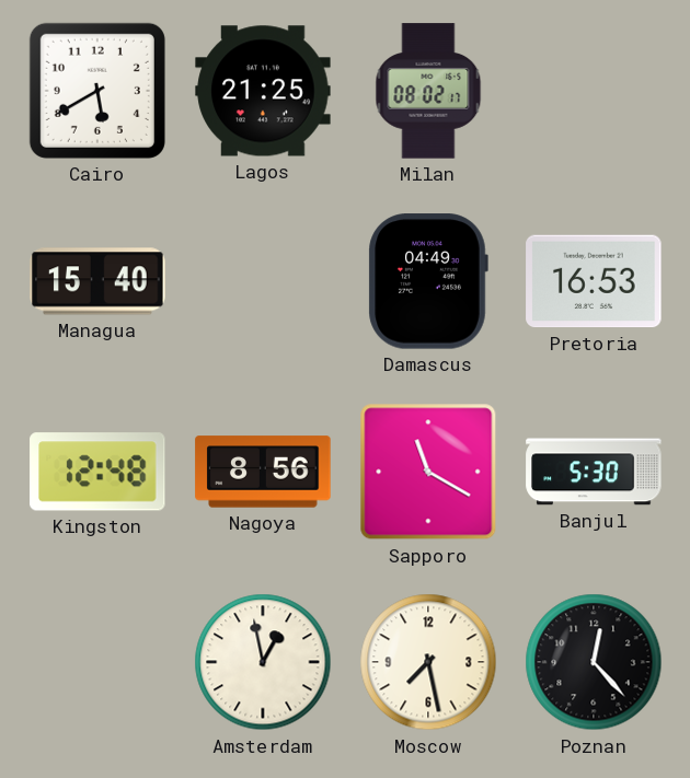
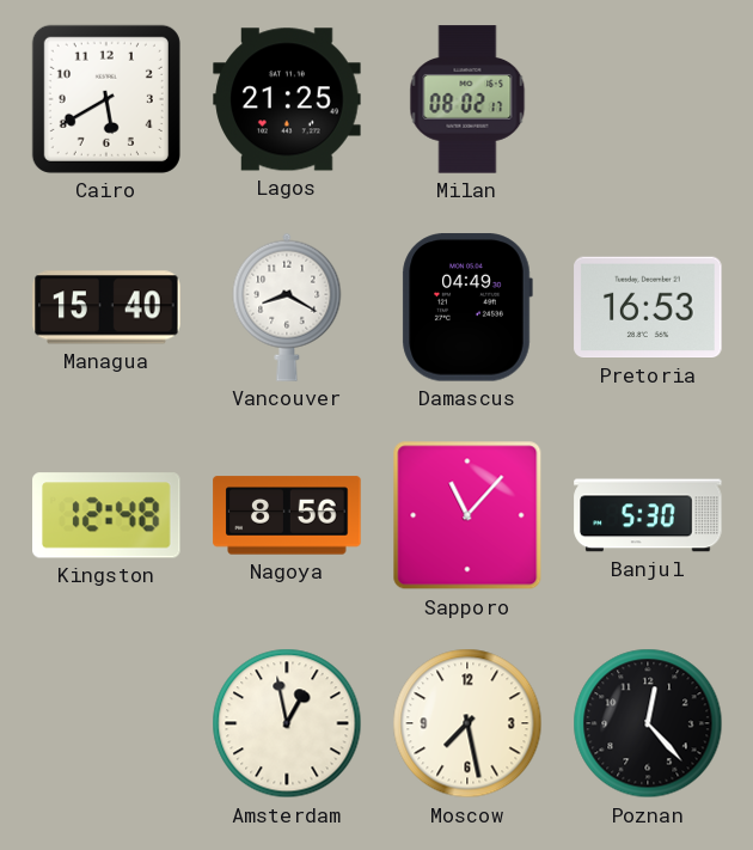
Vancouver: none -> 8:20
Sapporo: 11:20 -> 11:07
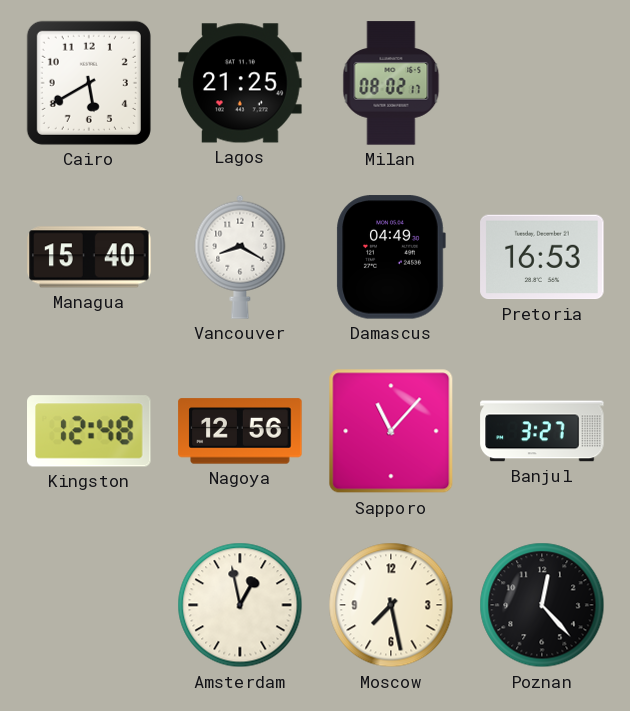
Nagoya: 8:56 -> 12:56
Banjul: 5:30 -> 3:27
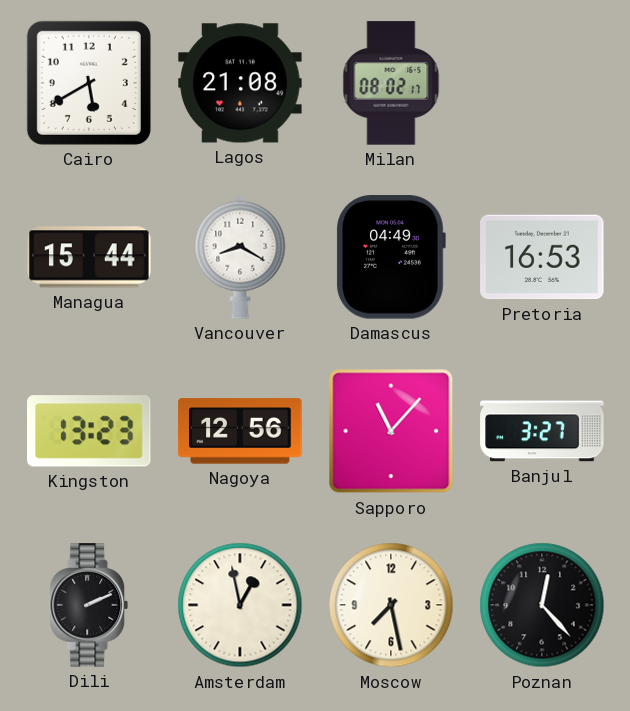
Lagos: 21:25 -> 21:08
Managua: 15:40 -> 15:44
Kingston: 12:48 -> 13:23
Dili: none -> 2:11
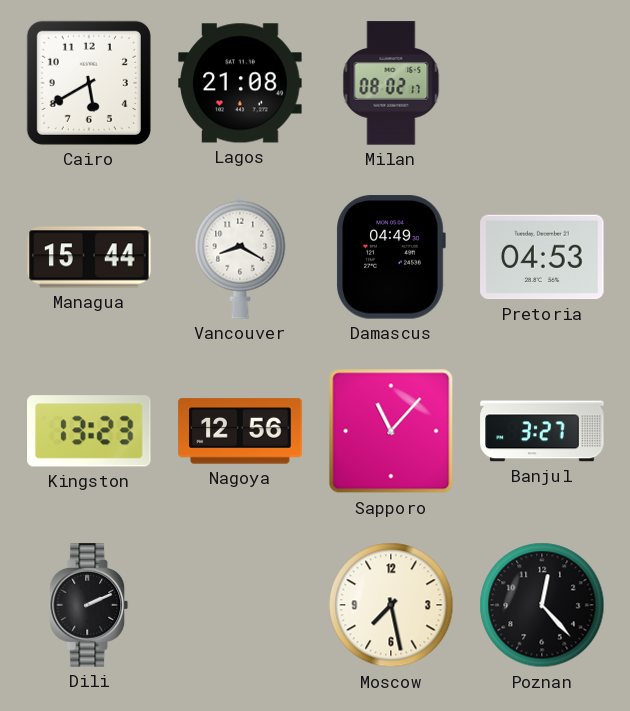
Pretoria: 16:53 -> 04:53
Amsterdam: 12:58 -> none
